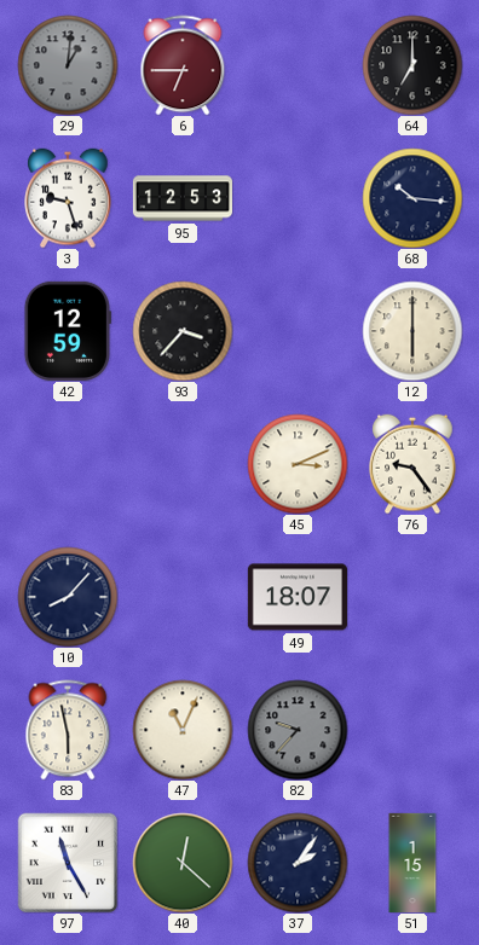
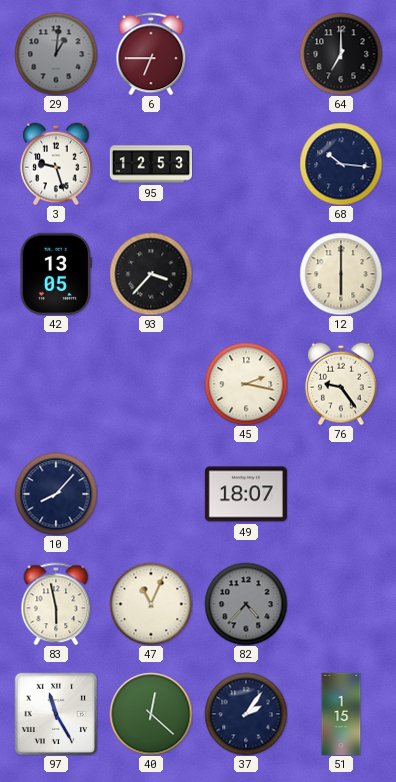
42: 12:59 -> 13:05
45: 3:11 -> 2:17
82: 9:37 -> 4:37
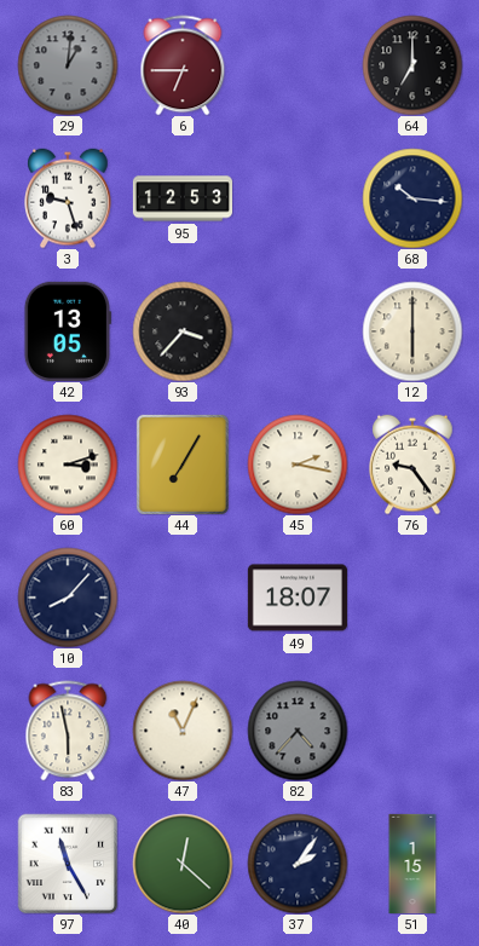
60: none -> 3:12
44: none -> 7:05
